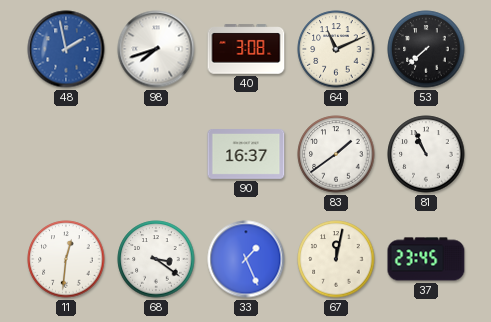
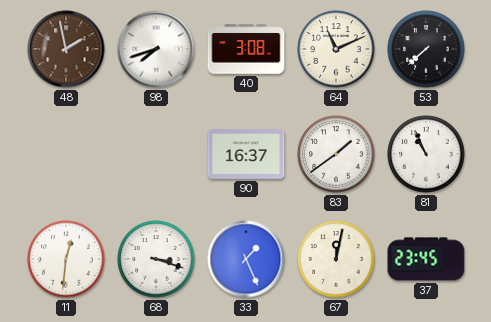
48 dial: blue -> brown
68: 3:21 -> 3:18
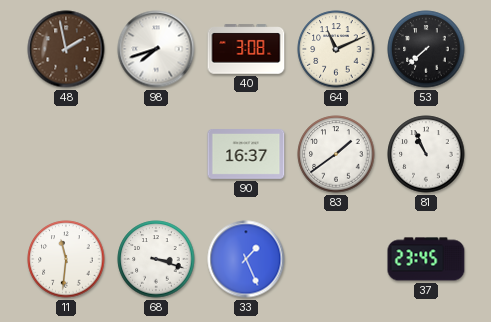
11: 12:31 -> 11:31
67: 12:02 -> none
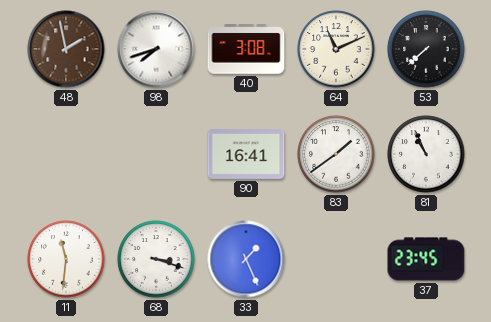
90: 16:37 -> 16:41
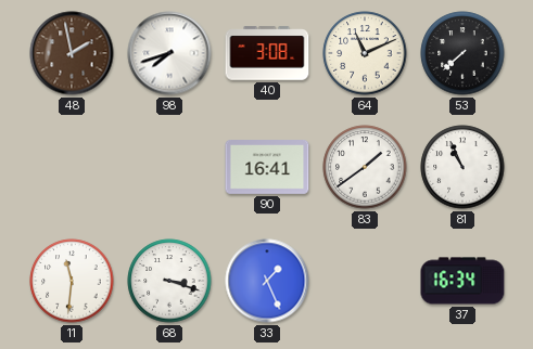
37: 23:45 -> 16:34
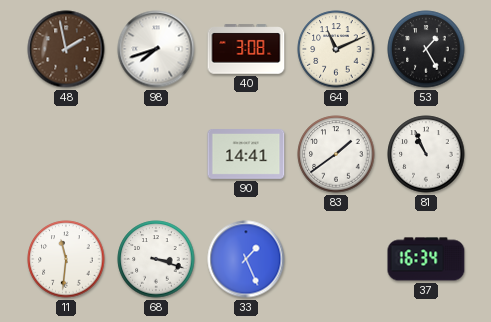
53: 7:38 -> 1:25
90: 16:41 -> 14:41
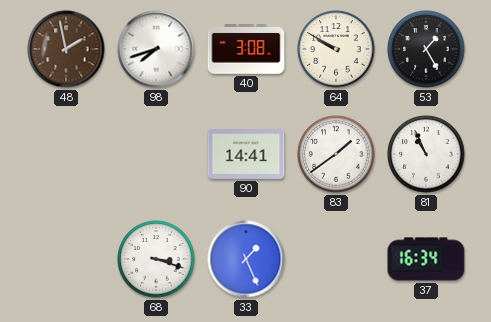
64: 11:11 -> 9:50
11: 11:31 -> none
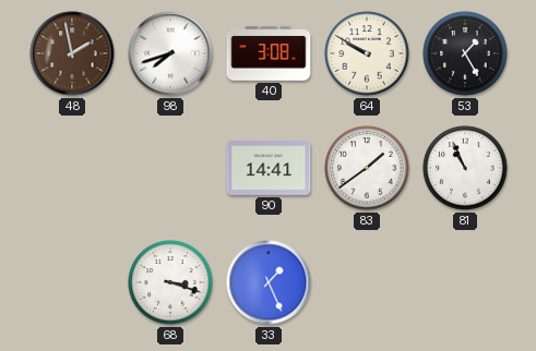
37: 16:34 -> none
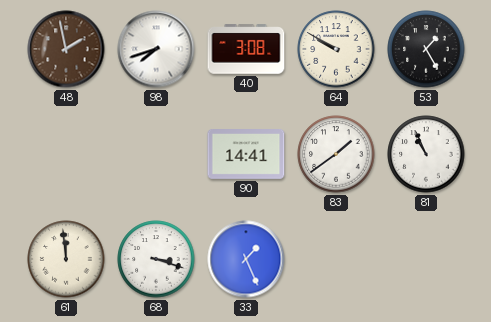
61: none -> 11:59
